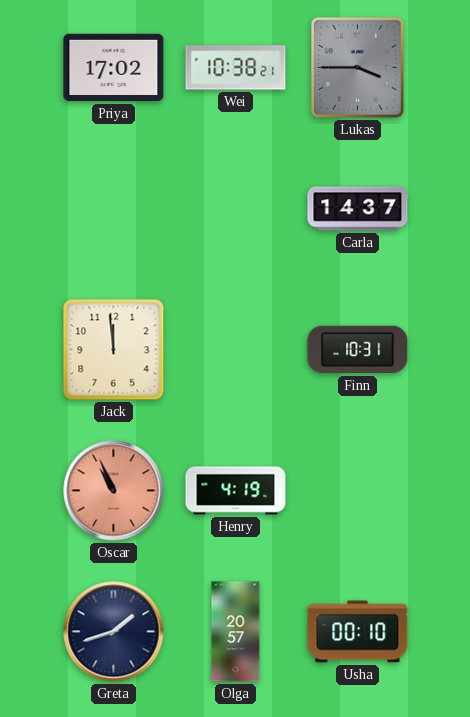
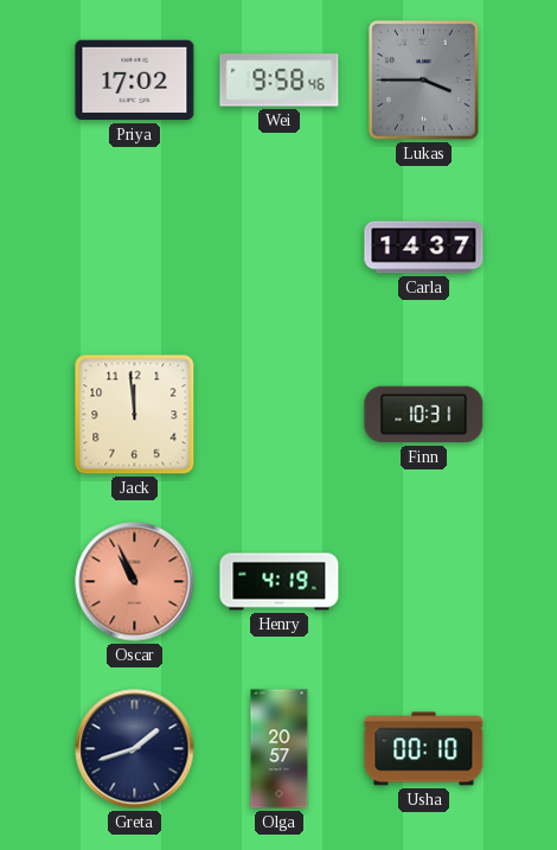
Wei: 10:38 -> 9:58
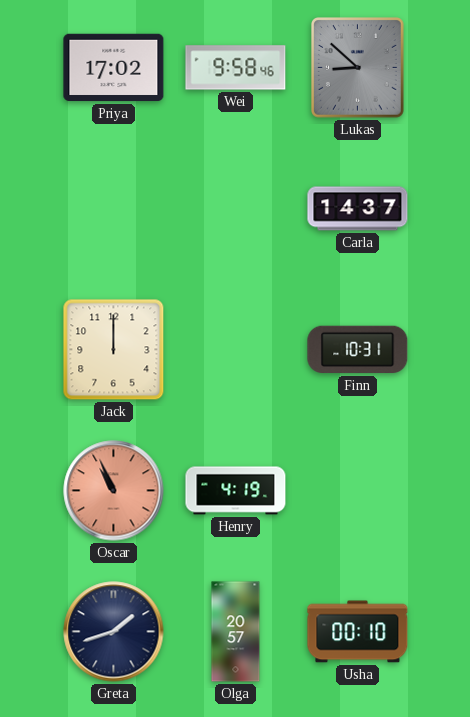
Lukas: 3:45 -> 8:52
Jack: 11:59 -> 12:00
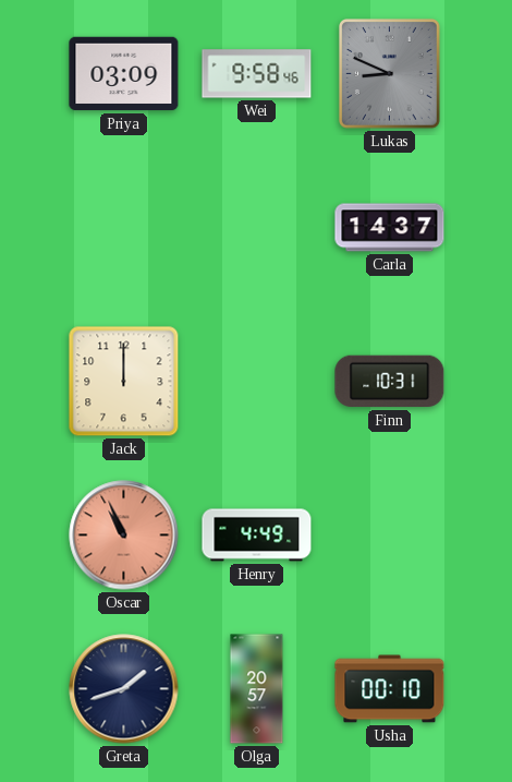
Priya: 17:02 -> 03:09
Lukas: 8:52 -> 8:49
Henry: 4:19 -> 4:49
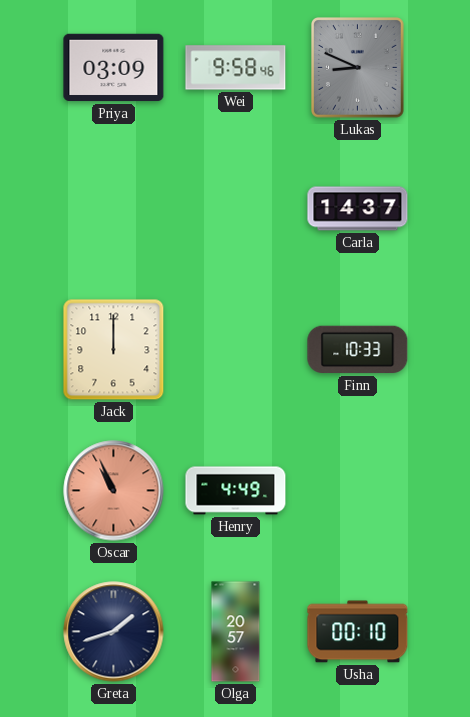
Finn: 10:31 -> 10:33
